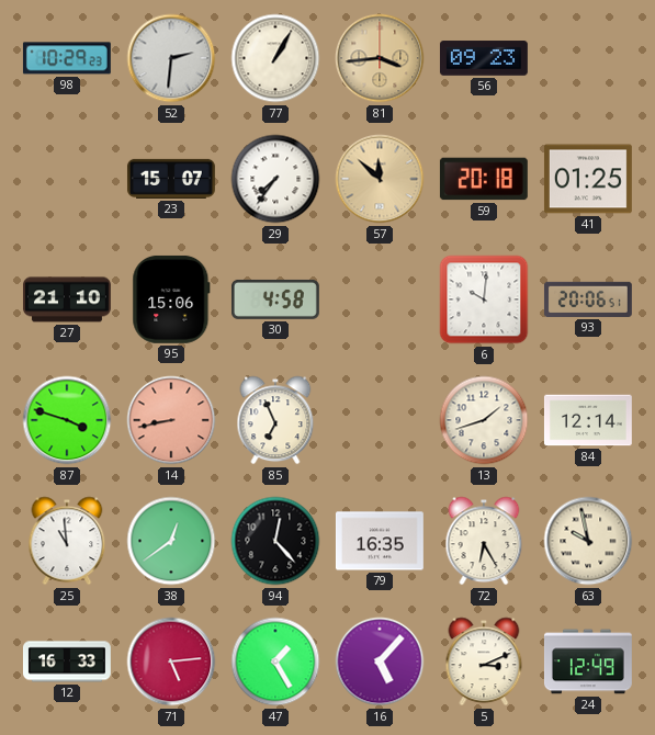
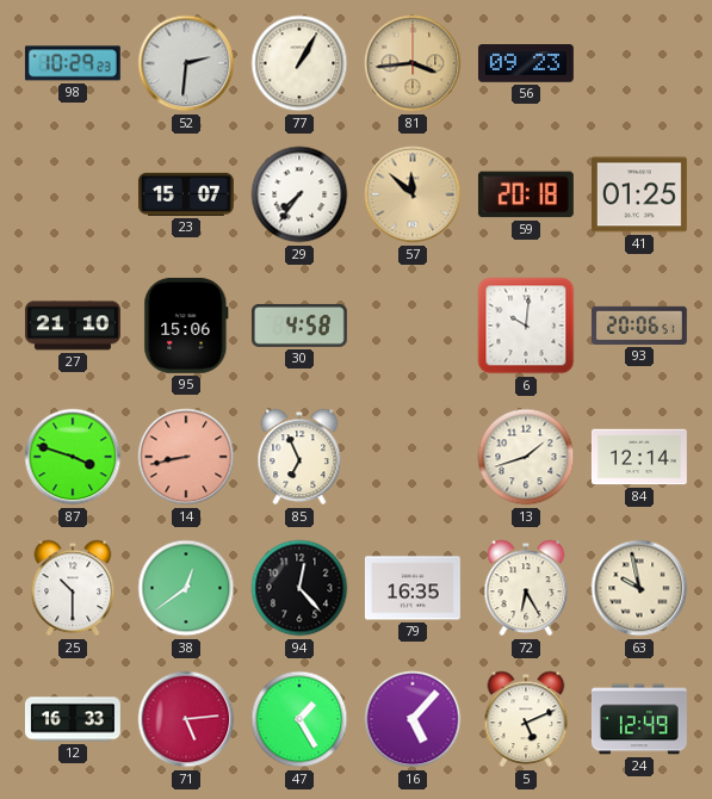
25: 10:59 -> 10:30
5: 3:11 -> 5:11
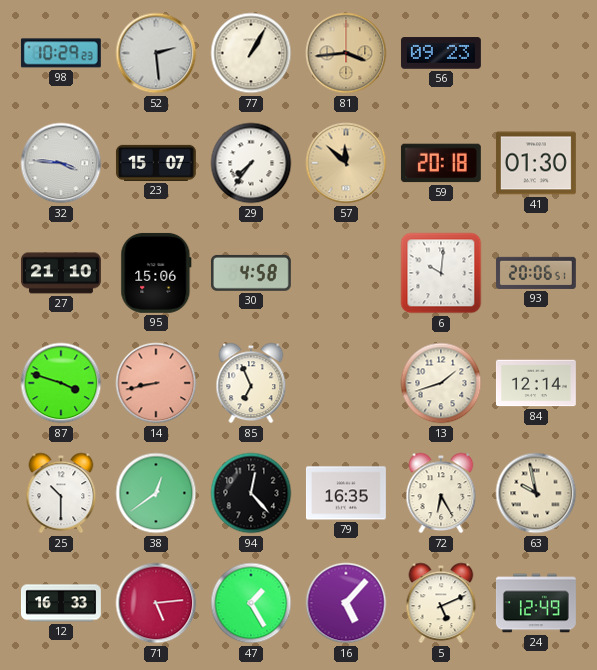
52: 2:31 -> 2:29
32: none -> 3:46
41: 01:25 -> 01:30
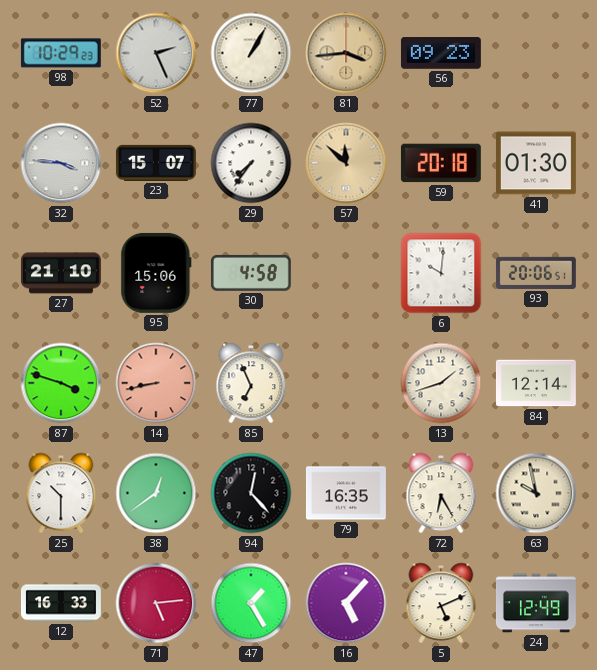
52: 2:29 -> 2:26
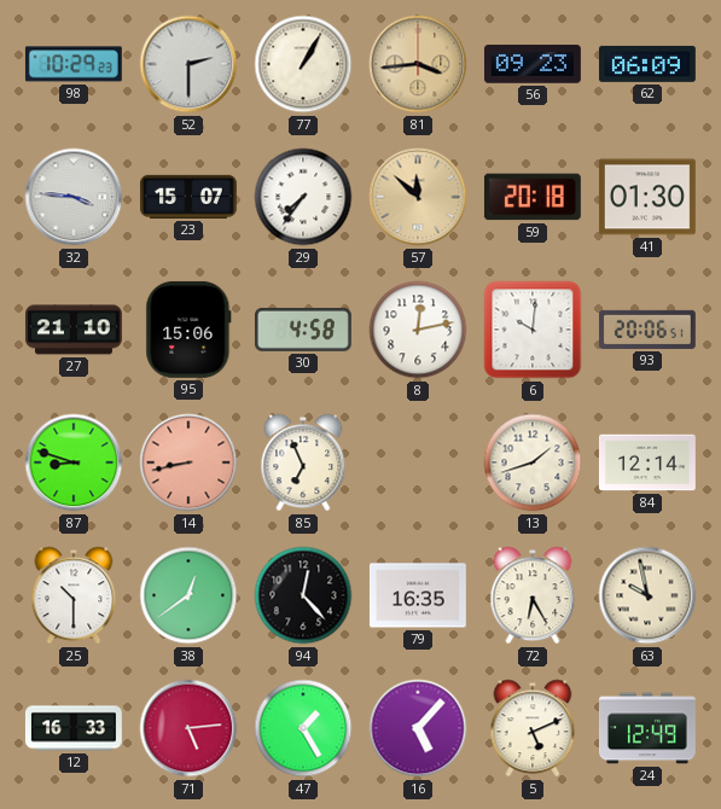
52: 2:26 -> 2:30
62: none -> 06:09
8: none -> 12:13
87: 3:48 -> 8:48
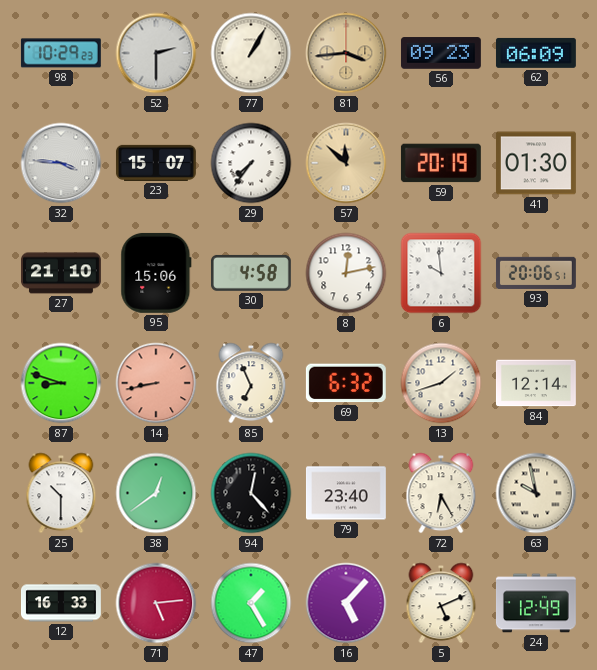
59: 20:18 -> 20:19
6: 10:01 -> 9:59
69: none -> 6:32
79: 16:35 -> 23:40
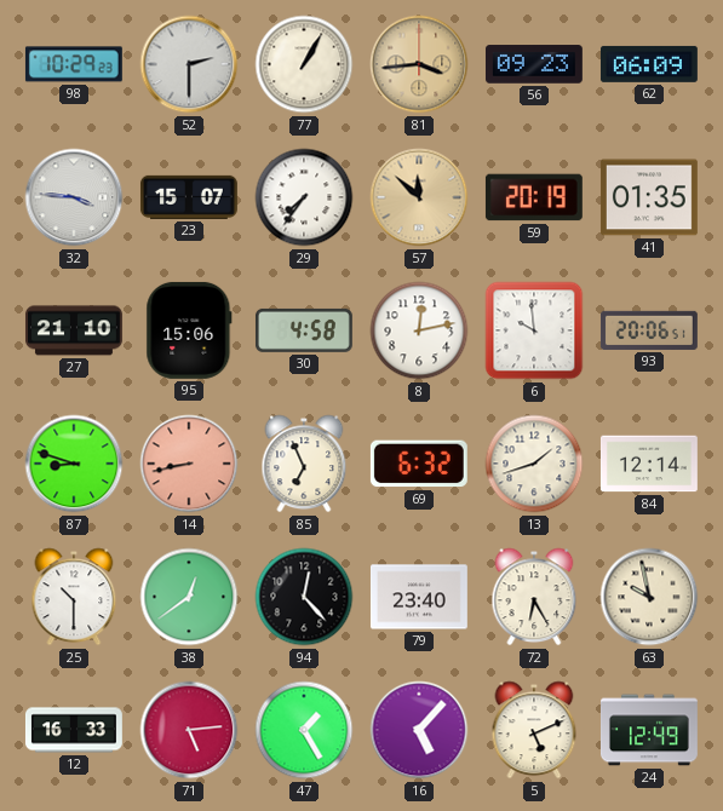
41: 01:30 -> 01:35
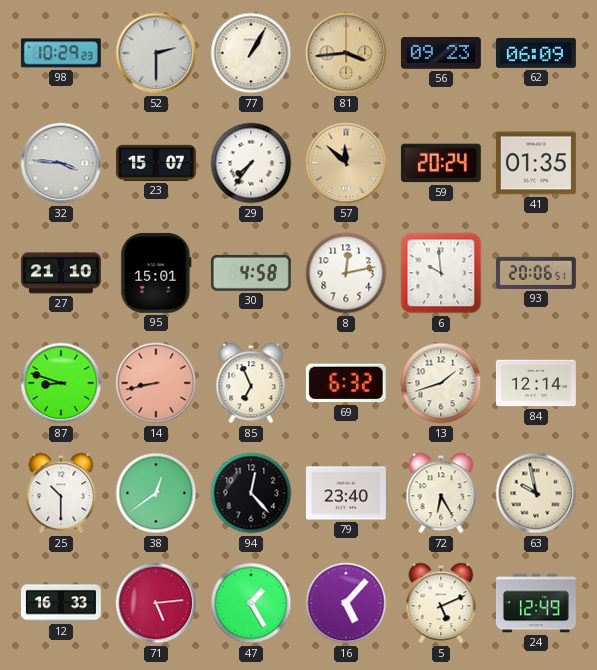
59: 20:19 -> 20:24
95: 15:06 -> 15:01
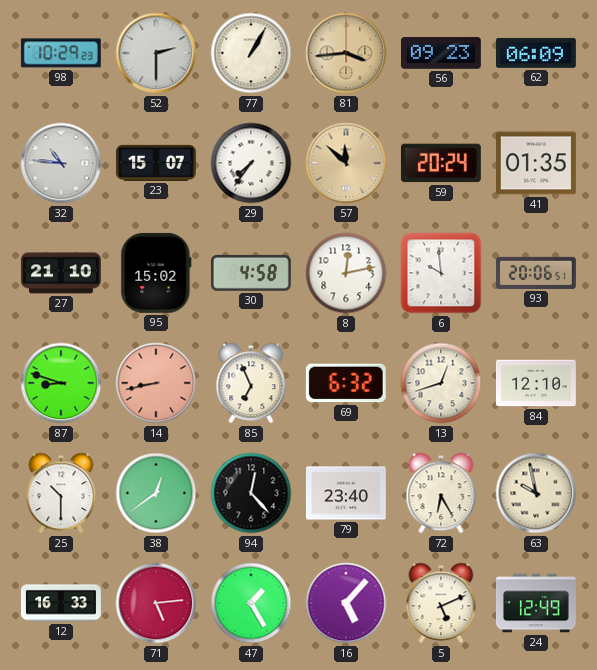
32: 3:46 -> 10:46
95: 15:01 -> 15:02
13: 1:42 -> 12:42
84: 12:14 -> 12:10
